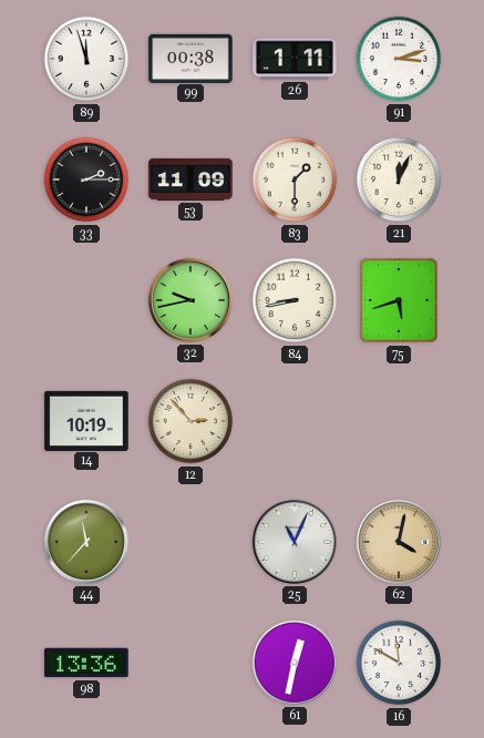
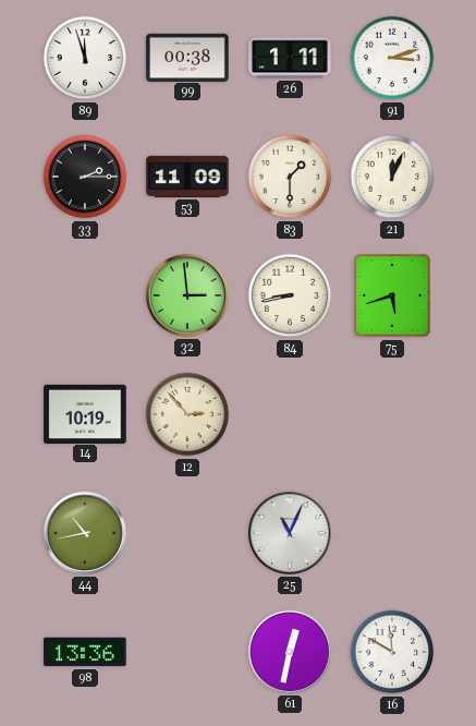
32: 9:43 -> 2:59
44: 11:37 -> 10:43
62: 4:02 -> none
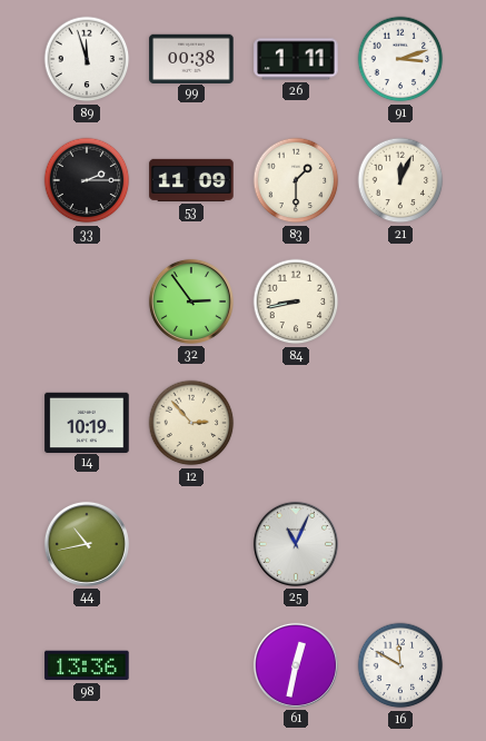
32: 2:59 -> 2:54
75: 5:42 -> none
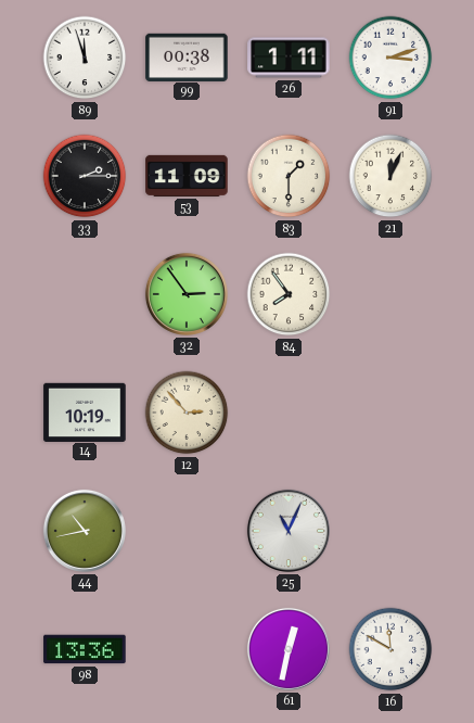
84: 8:43 -> 7:54
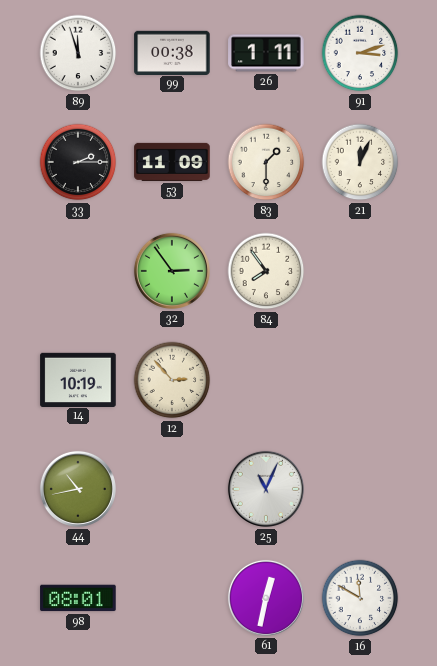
98: 13:36 -> 08:01
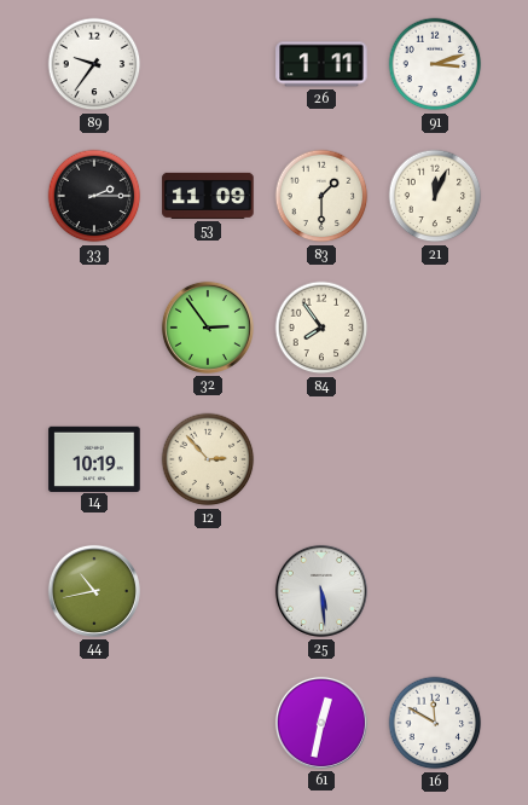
89: 11:57 -> 9:36
99: 00:38 -> none
25: 11:04 -> 5:29
98: 08:01 -> none
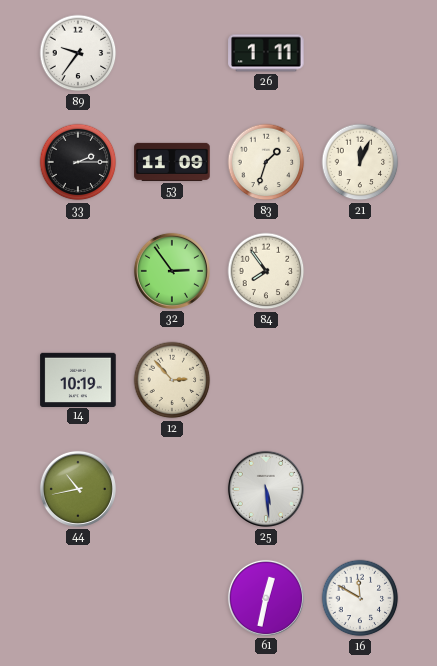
91: 3:12 -> none
83: 1:30 -> 1:33
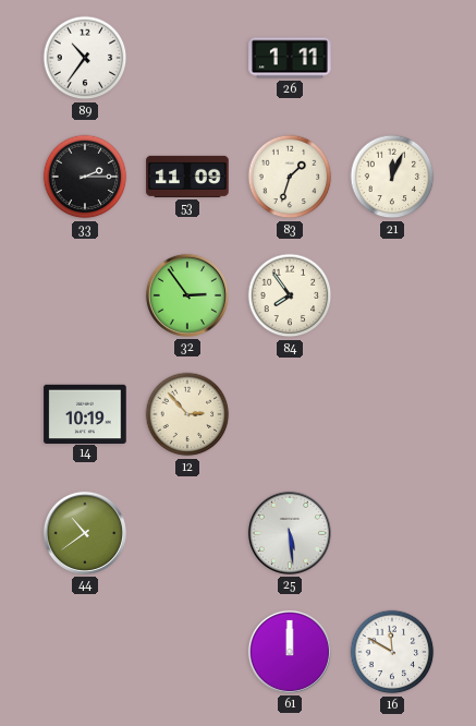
89: 9:36 -> 10:36
44: 10:43 -> 10:39
61: 12:32 -> 12:00
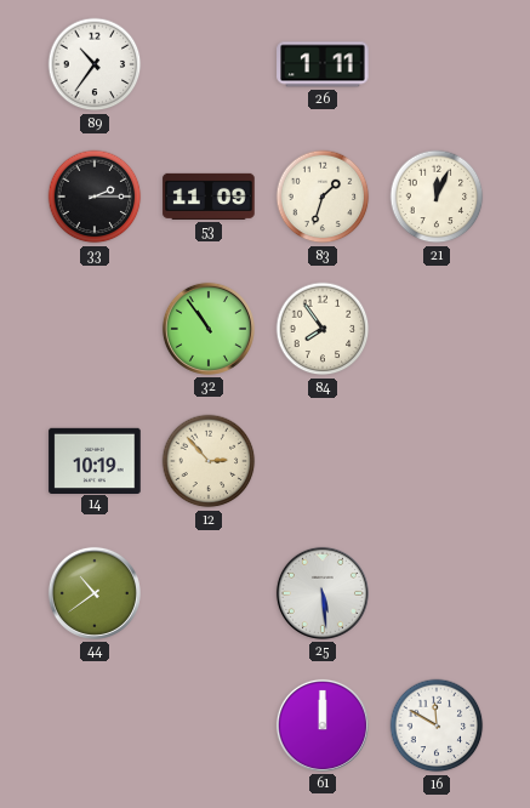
32: 2:54 -> 10:54
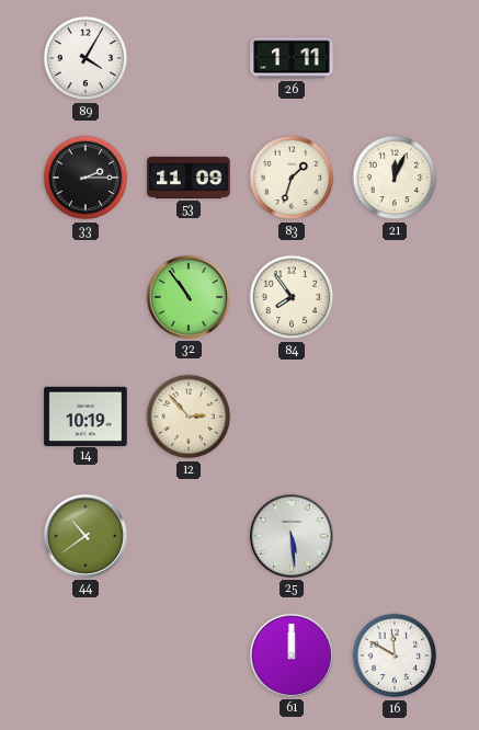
89: 10:36 -> 4:05
